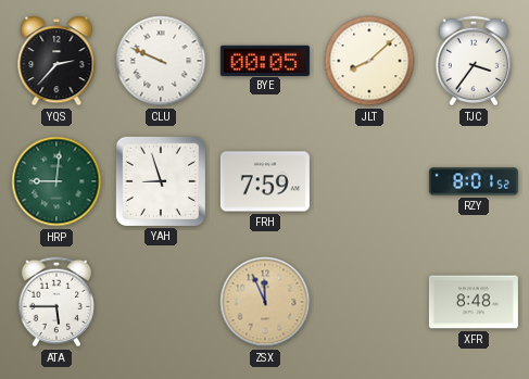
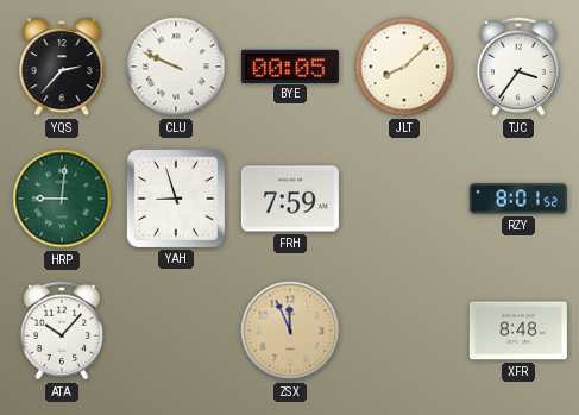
ATA: 5:45 -> 10:07
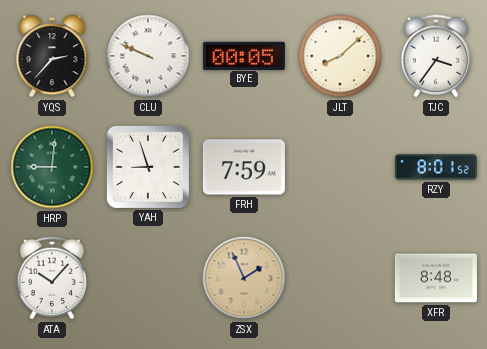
ZSX: 11:56 -> 1:56
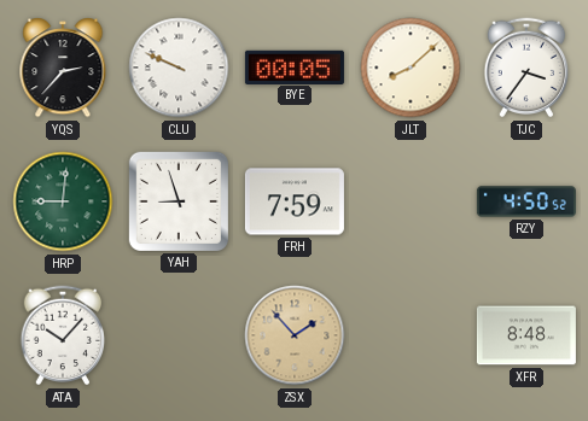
RZY: 8:01 -> 4:50
ZSX: 1:56 -> 1:53
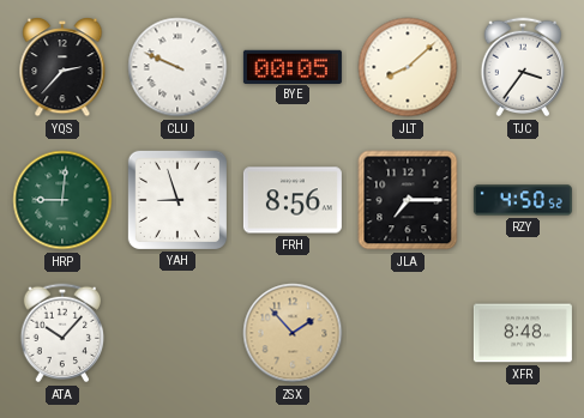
FRH: 7:59 -> 8:56
JLA: none -> 7:15
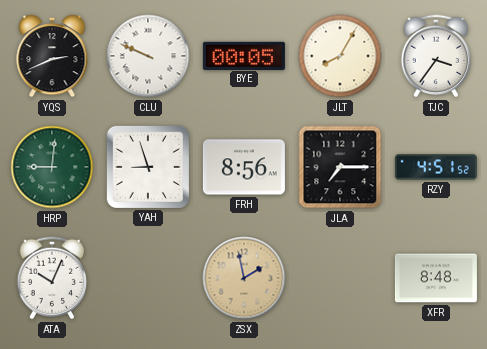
YQS: 2:37 -> 2:41
JLT: 8:08 -> 8:05
RZY: 4:50 -> 4:51
ATA: 10:07 -> 10:04
ZSX: 1:53 -> 1:58
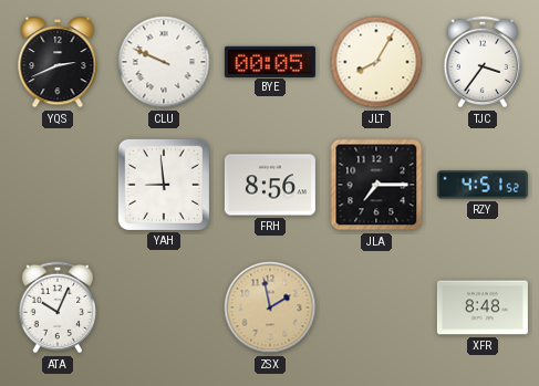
HRP: 9:01 -> none
YAH: 8:57 -> 8:59
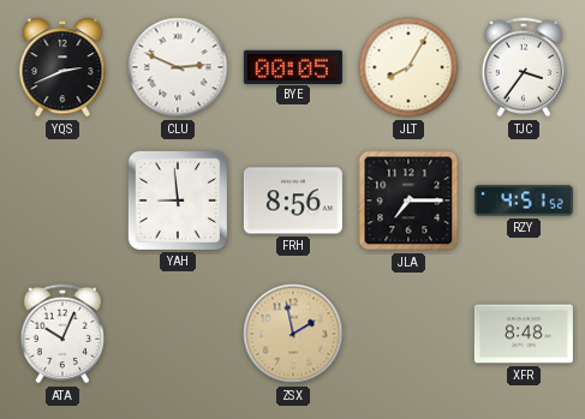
CLU: 9:49 -> 2:49
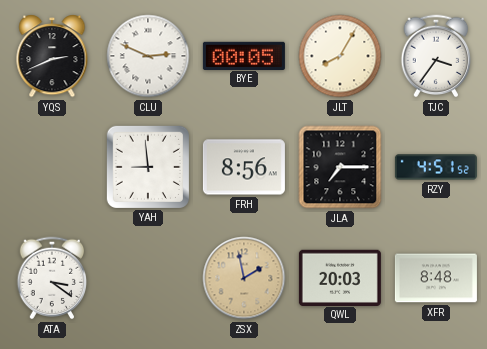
ATA: 10:04 -> 3:21
QWL: none -> 20:03
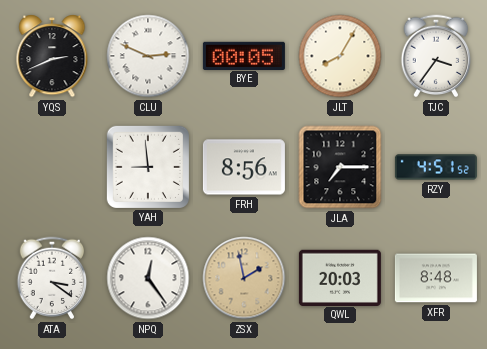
NPQ: none -> 12:24
